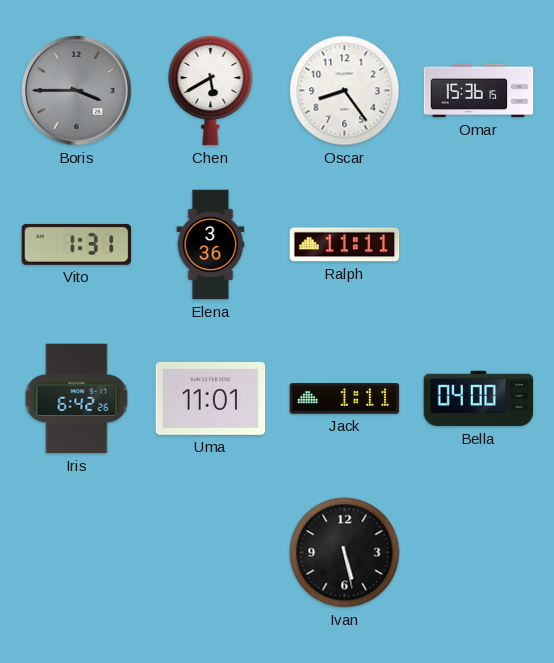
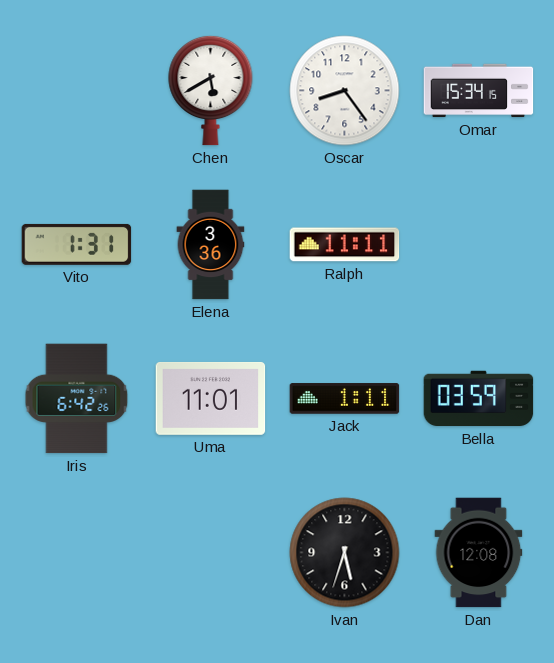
Boris: 3:45 -> none
Omar: 15:36 -> 15:34
Bella: 04:00 -> 03:59
Ivan: 5:28 -> 5:33
Dan: none -> 12:08
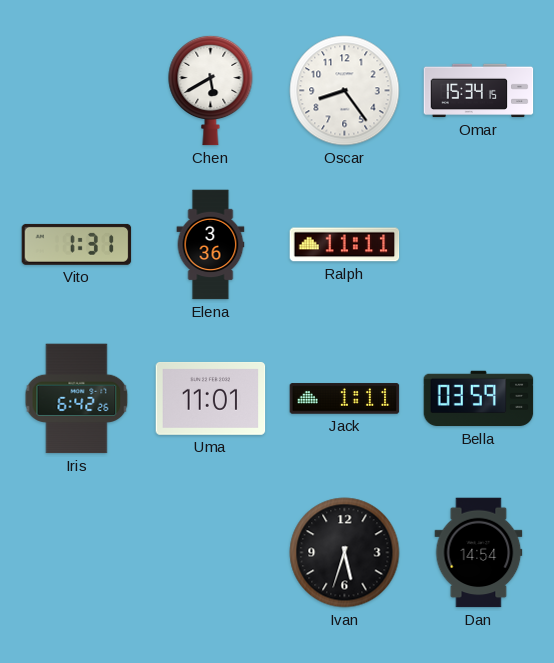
Dan: 12:08 -> 14:54
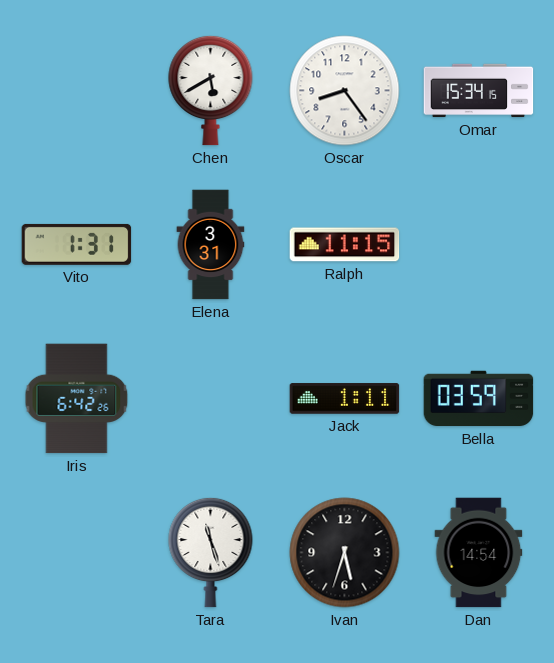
Elena: 3:36 -> 3:31
Ralph: 11:11 -> 11:15
Uma: 11:01 -> none
Tara: none -> 11:27
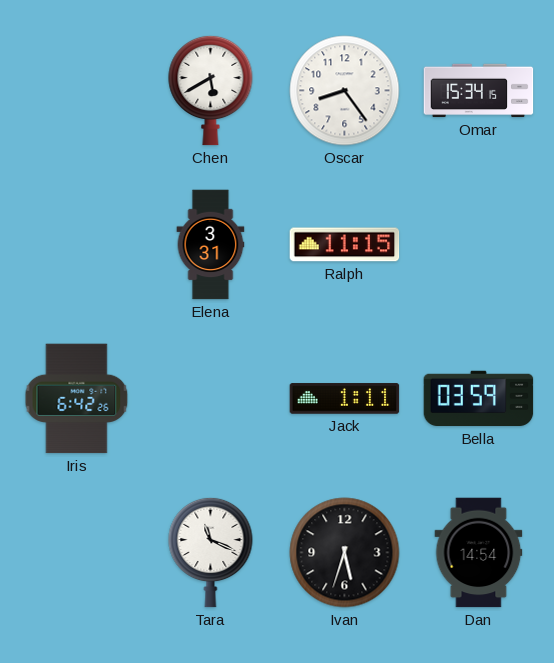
Vito: 1:31 -> none
Tara: 11:27 -> 11:19
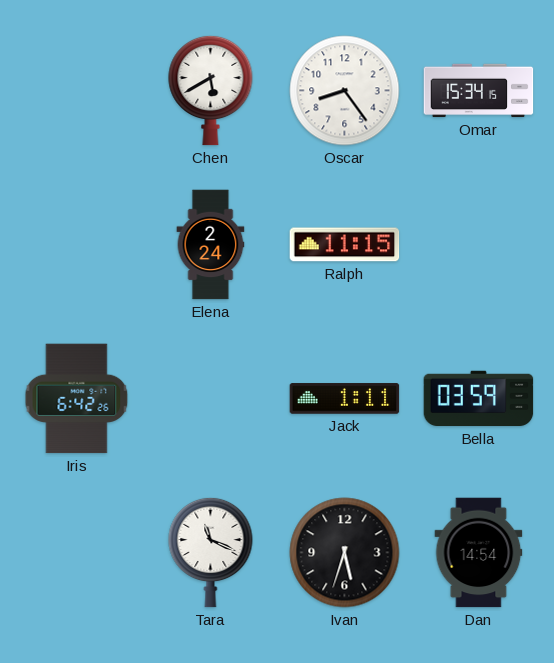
Elena: 3:31 -> 2:24
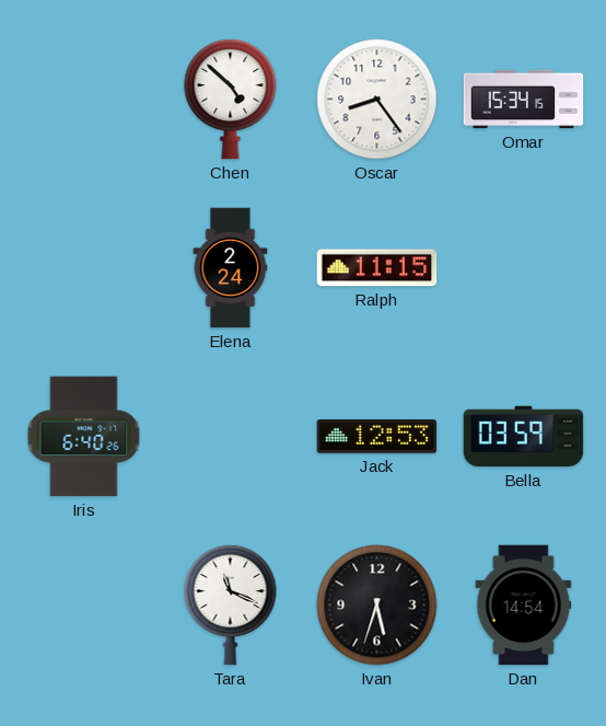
Chen: 5:40 -> 4:52
Iris: 6:42 -> 6:40
Jack: 1:11 -> 12:53
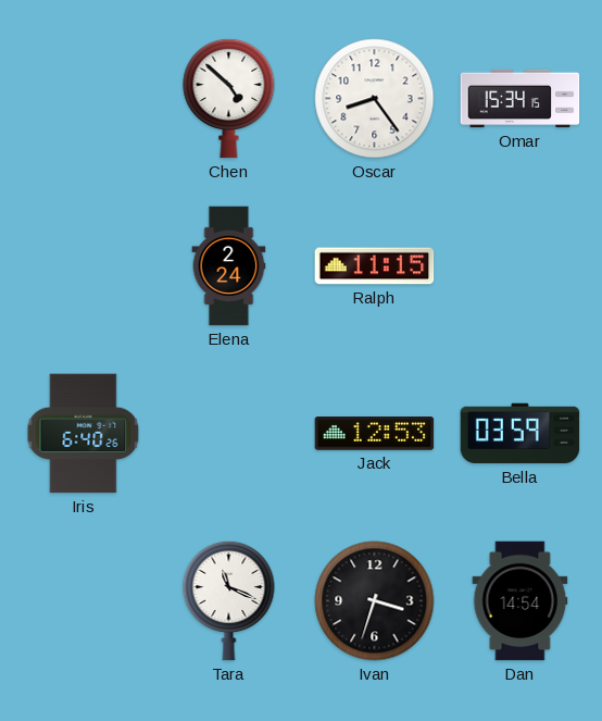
Ivan: 5:33 -> 3:33
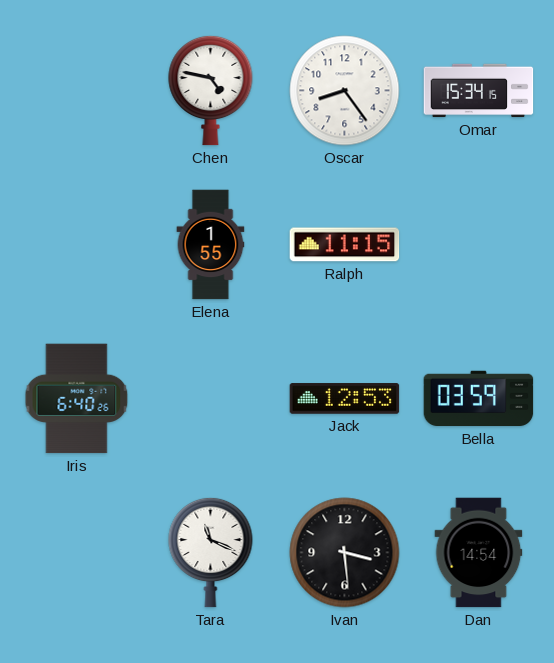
Chen: 4:52 -> 4:47
Elena: 2:24 -> 1:55
Ivan: 3:33 -> 3:29
